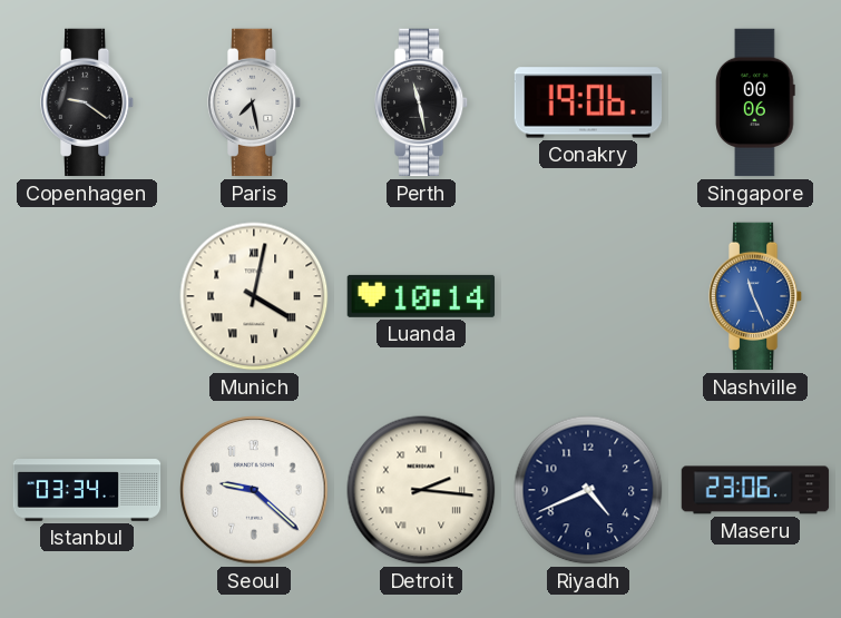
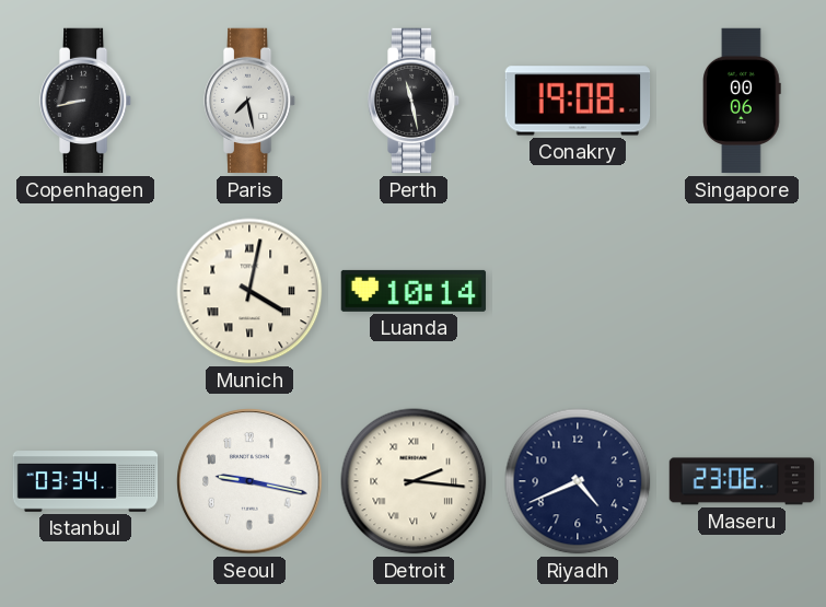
Copenhagen: 9:21 -> 8:43
Conakry: 19:06 -> 19:08
Nashville: 11:26 -> none
Seoul: 9:22 -> 9:17
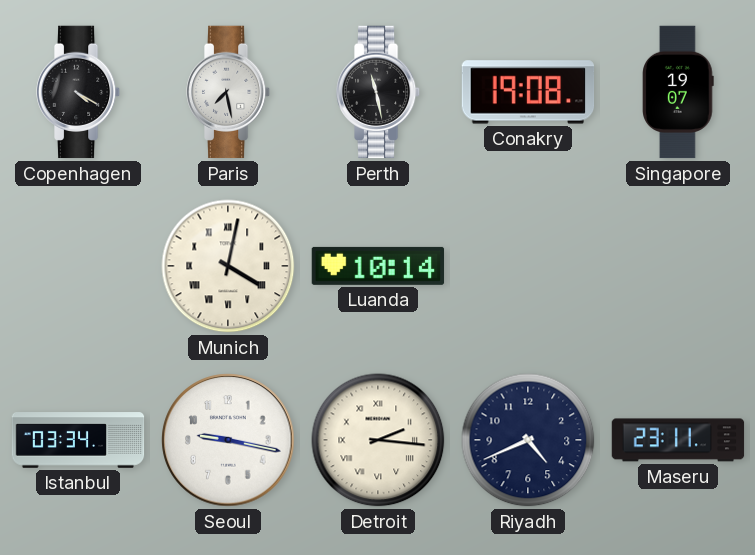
Copenhagen: 8:43 -> 4:20
Singapore: 00:06 -> 19:07
Maseru: 23:06 -> 23:11
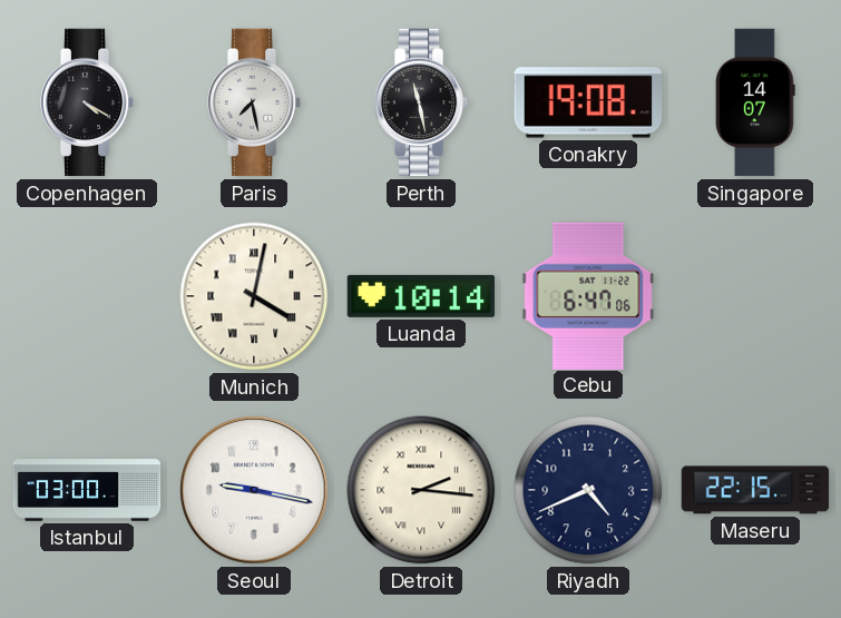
Singapore: 19:07 -> 14:07
Cebu: none -> 6:47
Istanbul: 03:34 -> 03:00
Maseru: 23:11 -> 22:15
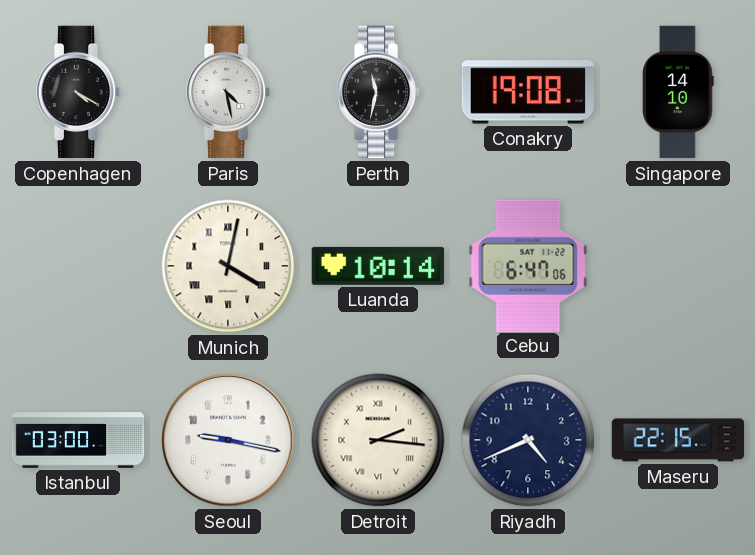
Paris: 7:28 -> 4:28
Perth: 11:28 -> 11:32
Singapore: 14:07 -> 14:10
